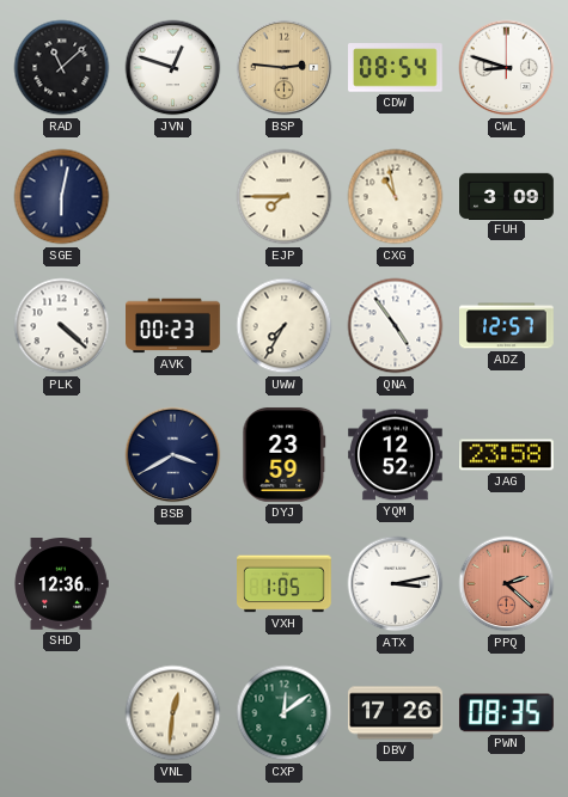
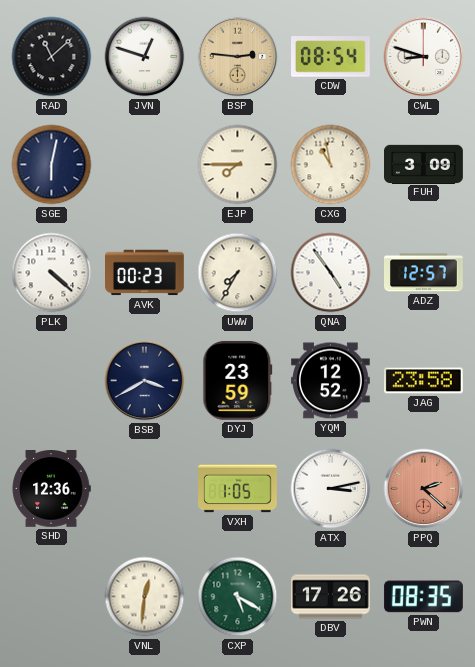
CXP: 12:09 -> 5:20
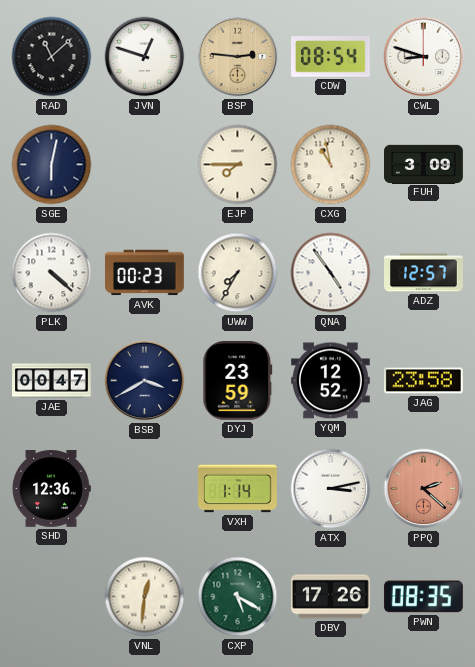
JAE: none -> 00:47
VXH: 1:05 -> 1:14
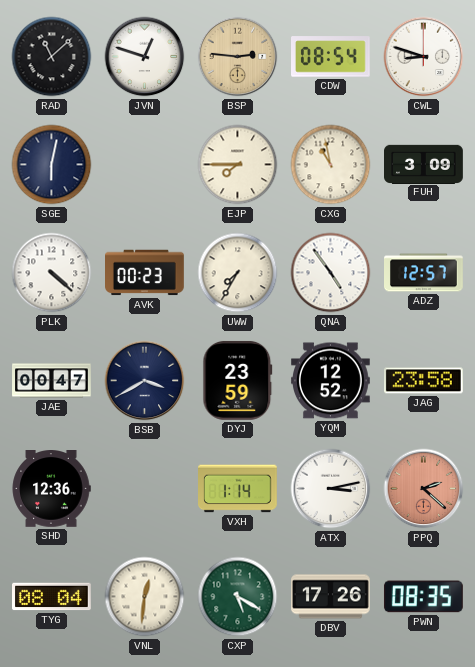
TYG: none -> 08:04
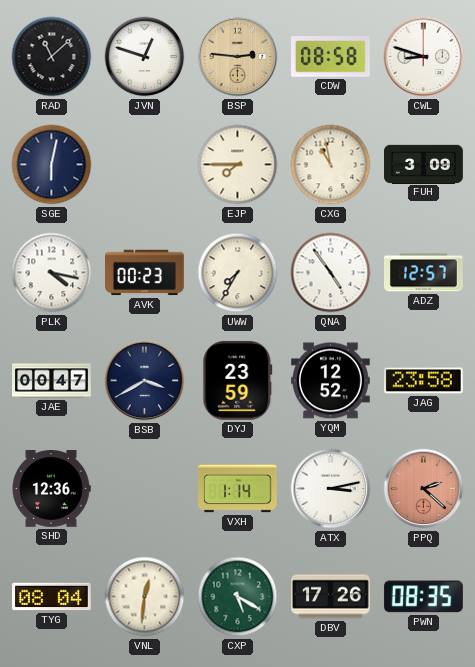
CDW: 08:54 -> 08:58
PLK: 4:22 -> 4:17
